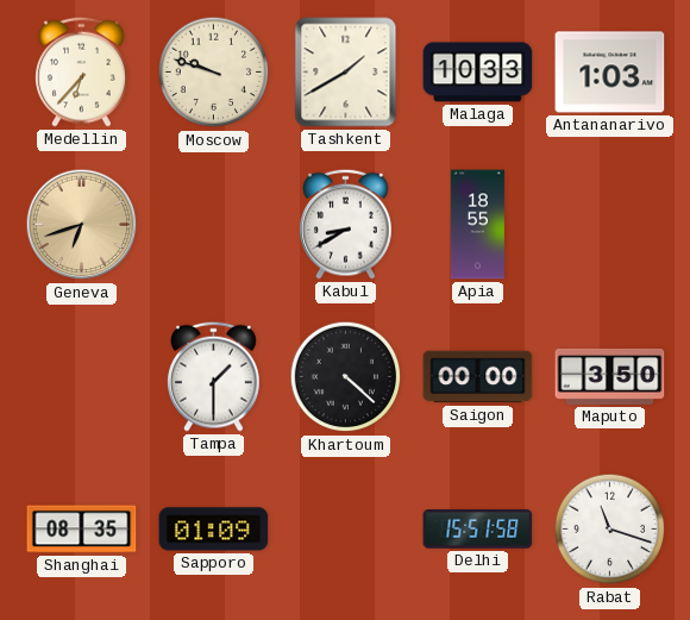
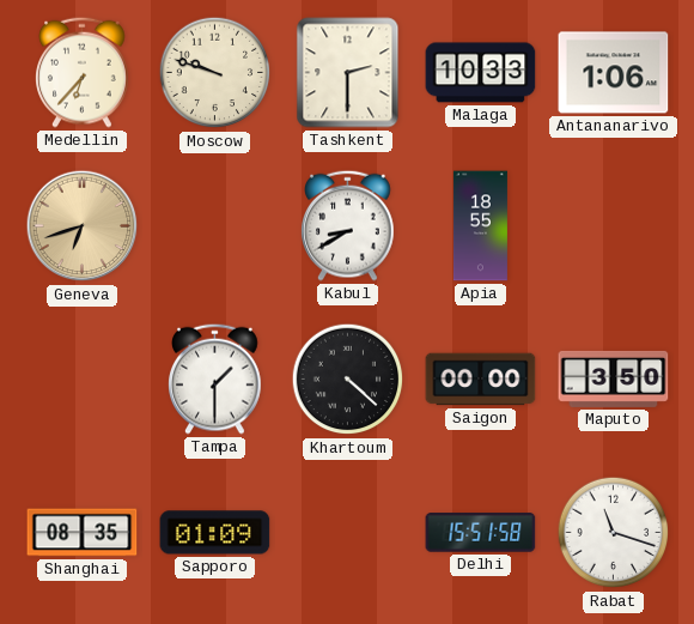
Tashkent: 1:40 -> 2:30
Antananarivo: 1:03 -> 1:06
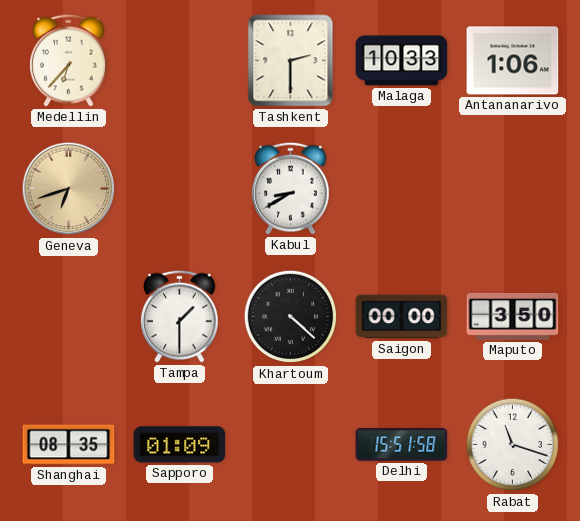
Moscow: 9:48 -> none
Apia: 18:55 -> none
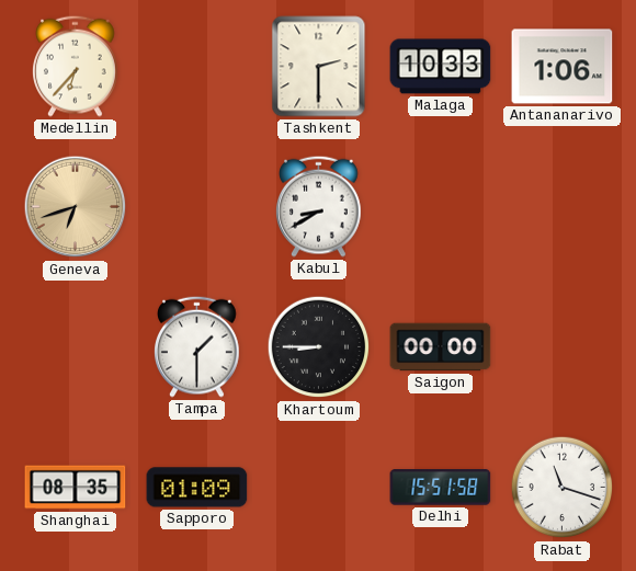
Khartoum: 4:22 -> 8:45
Maputo: 3:50 -> none
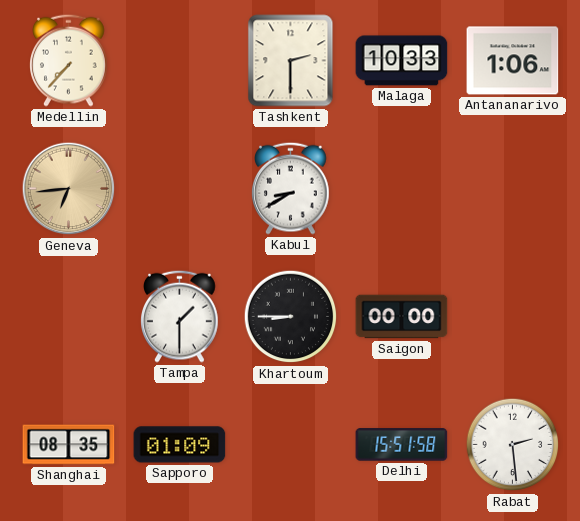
Medellin: 6:37 -> 7:37
Geneva: 6:42 -> 6:44
Rabat: 11:18 -> 2:29
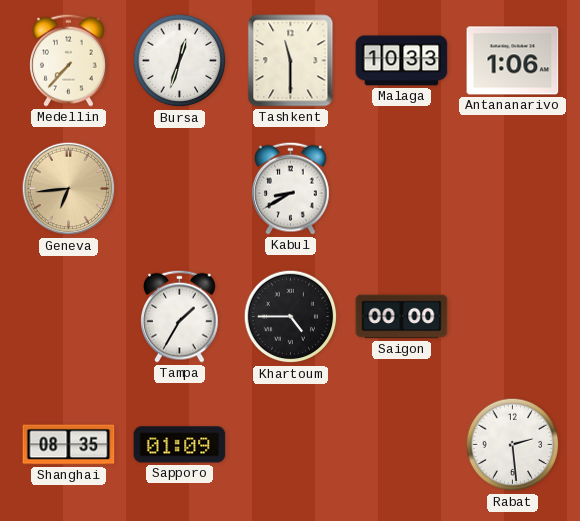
Bursa: none -> 12:33
Tashkent: 2:30 -> 11:30
Tampa: 1:30 -> 1:35
Khartoum: 8:45 -> 4:45
Delhi: 15:51 -> none
